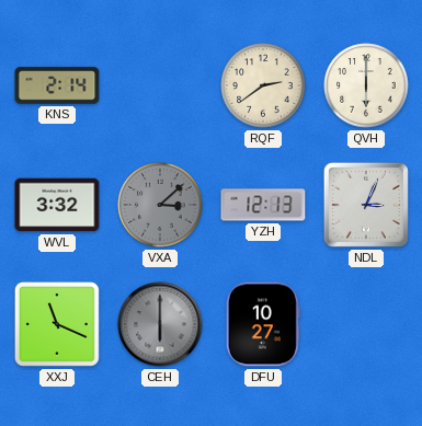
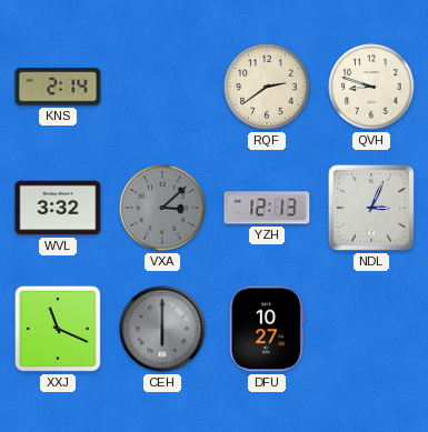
QVH: 6:00 -> 8:48
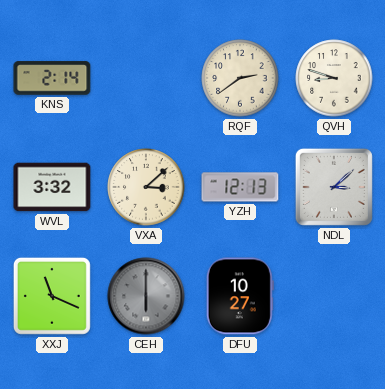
VXA dial: grey -> cream
NDL: 3:04 -> 3:08
